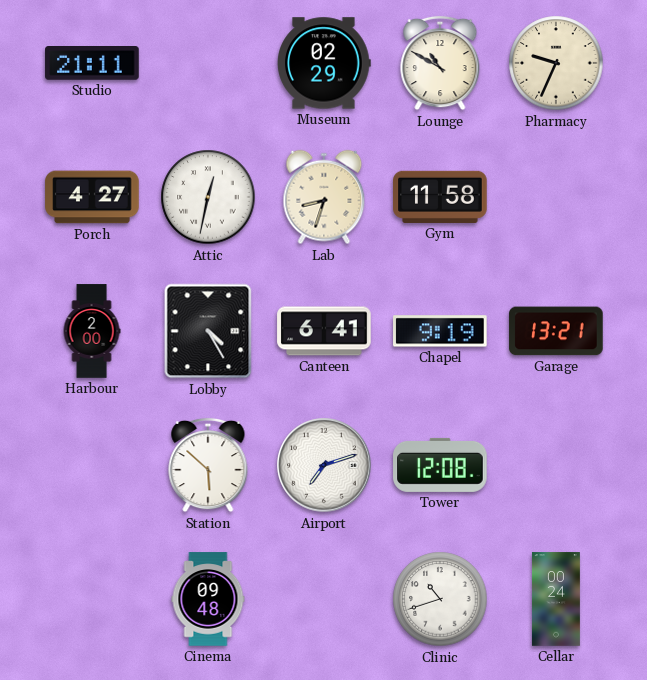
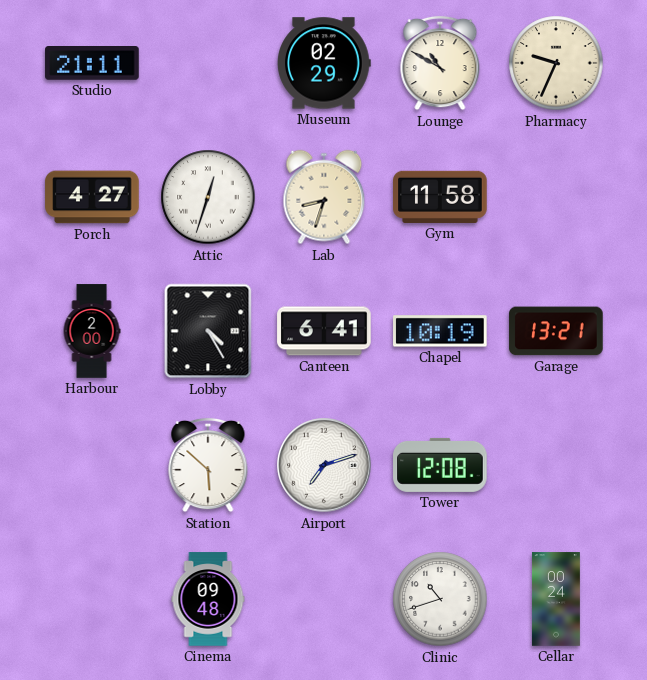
Attic: 12:32 -> 12:33
Chapel: 9:19 -> 10:19
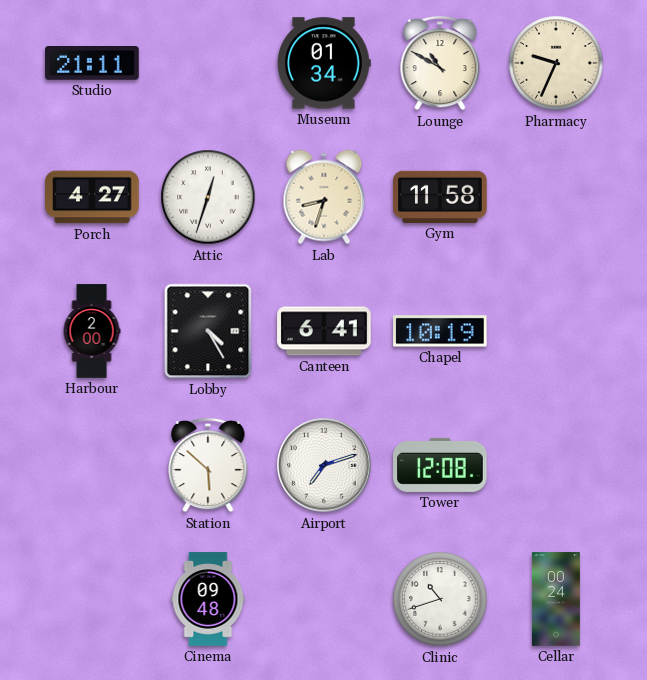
Museum: 02:29 -> 01:34
Garage: 13:21 -> none
